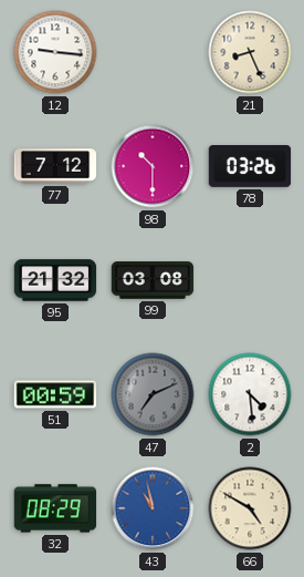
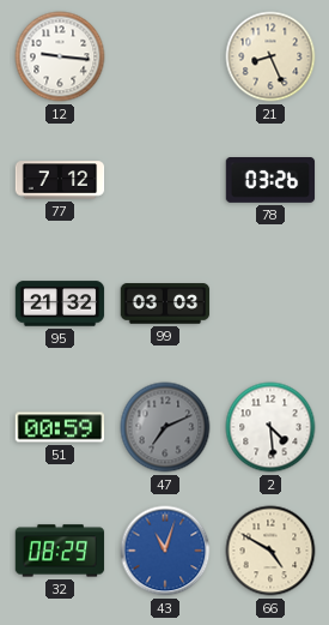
98: 10:30 -> none
99: 03:08 -> 03:03
43: 10:58 -> 11:03
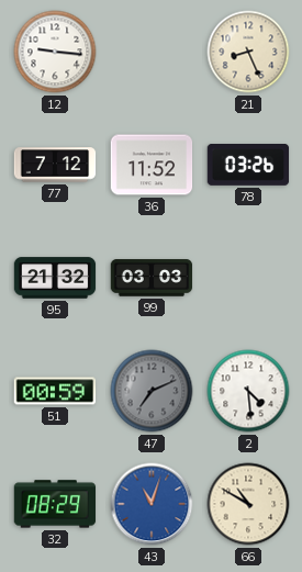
36: none -> 11:52
66: 4:50 -> 10:50
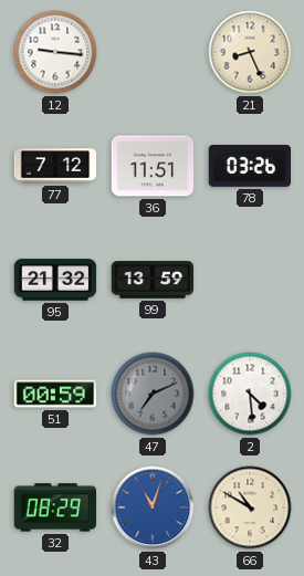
36: 11:52 -> 11:51
99: 03:03 -> 13:59
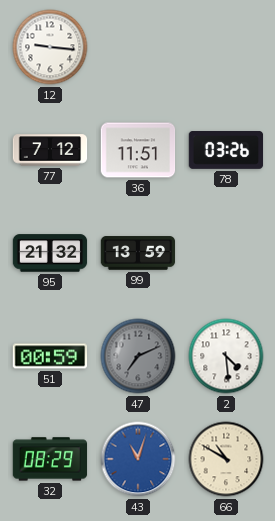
21: 8:26 -> none
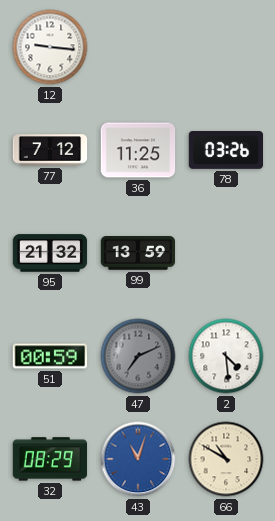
36: 11:51 -> 11:25
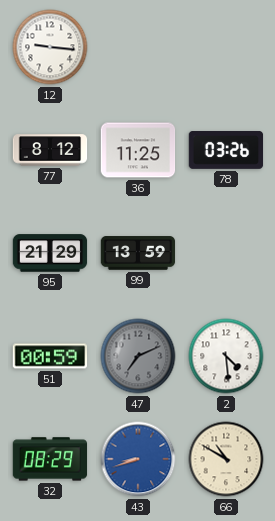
77: 7:12 -> 8:12
95: 21:32 -> 21:29
43: 11:03 -> 8:42
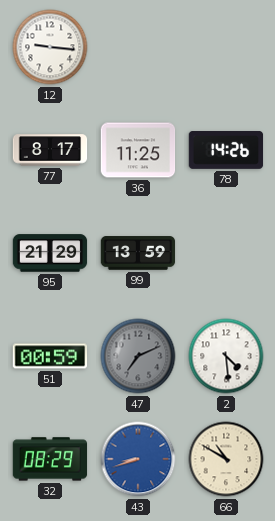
77: 8:12 -> 8:17
78: 03:26 -> 14:26
